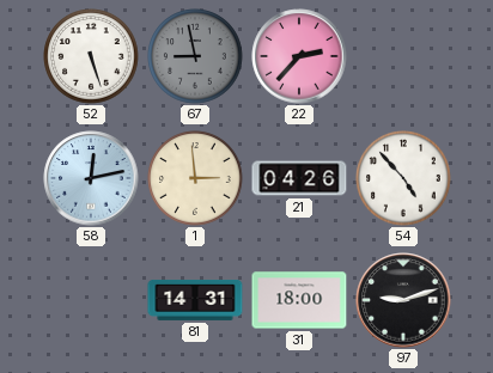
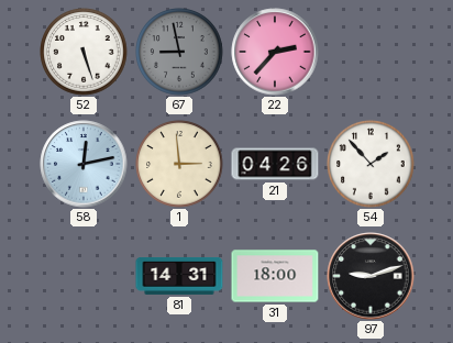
54: 4:53 -> 1:53
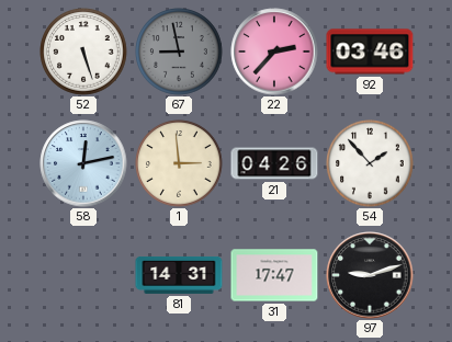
92: none -> 03:46
31: 18:00 -> 17:47
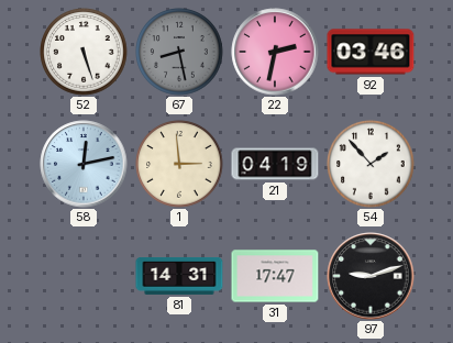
67: 8:58 -> 8:28
22: 2:37 -> 2:32
21: 04:26 -> 04:19
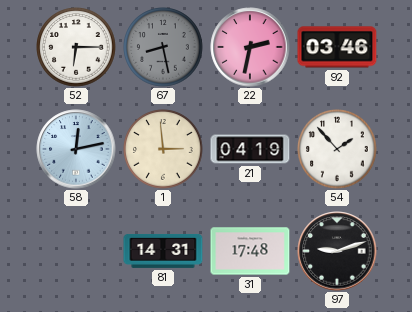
52: 5:27 -> 6:15
31: 17:47 -> 17:48
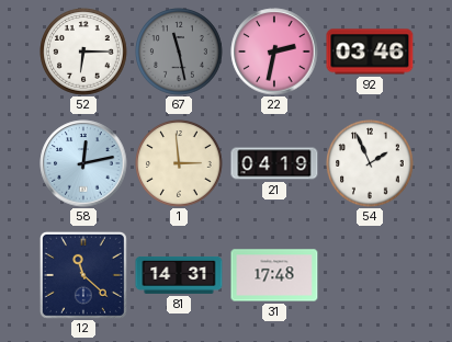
67: 8:28 -> 11:28
54: 1:53 -> 1:56
12: none -> 11:22
97: 9:12 -> none
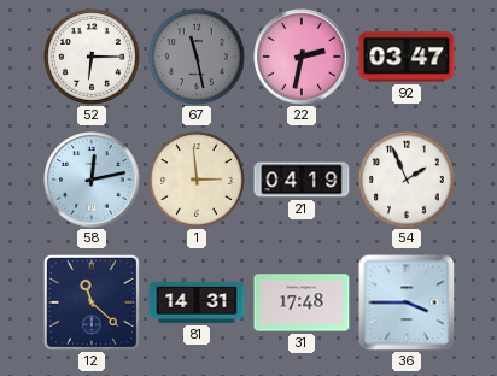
92: 03:46 -> 03:47
36: none -> 3:45
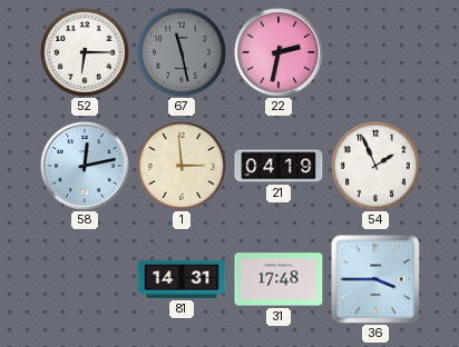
92: 03:47 -> none
12: 11:22 -> none
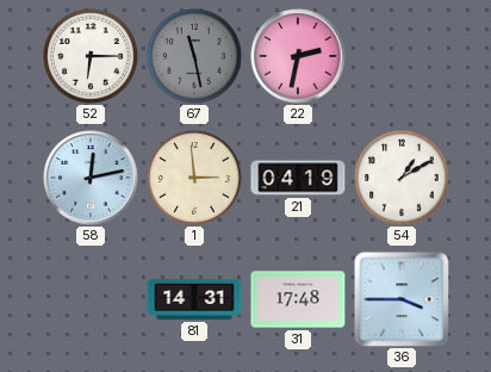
54: 1:56 -> 1:10
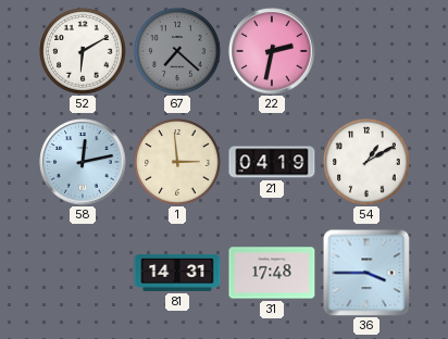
52: 6:15 -> 6:10
67: 11:28 -> 7:22
